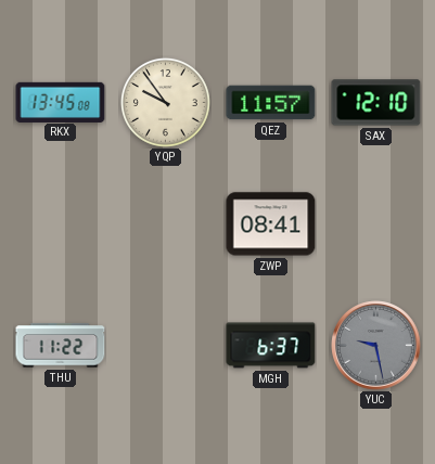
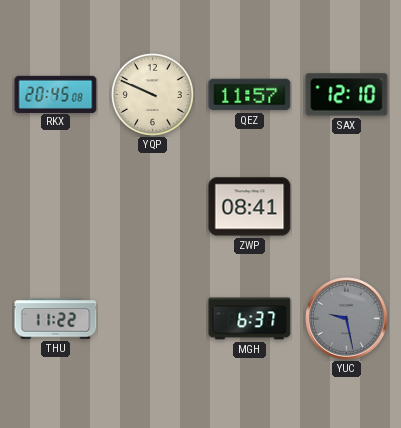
RKX: 13:45 -> 20:45
YQP: 9:54 -> 9:49
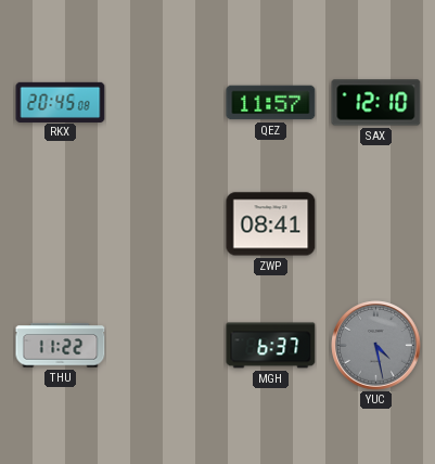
YQP: 9:49 -> none
YUC: 9:28 -> 4:28
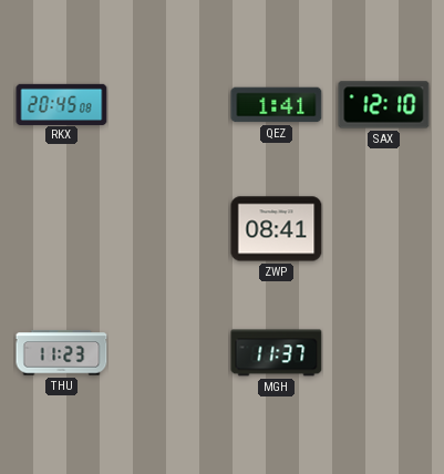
QEZ: 11:57 -> 1:41
THU: 11:22 -> 11:23
MGH: 6:37 -> 11:37
YUC: 4:28 -> none
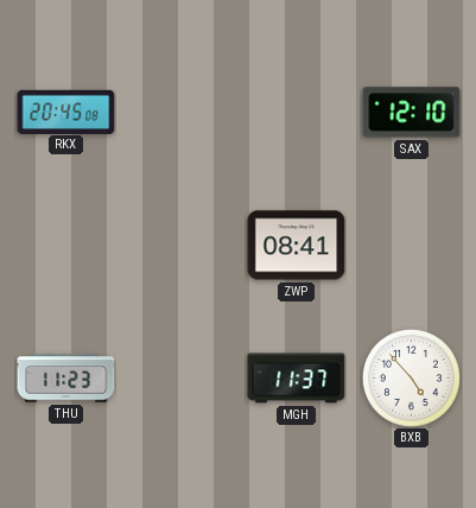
QEZ: 1:41 -> none
BXB: none -> 4:53
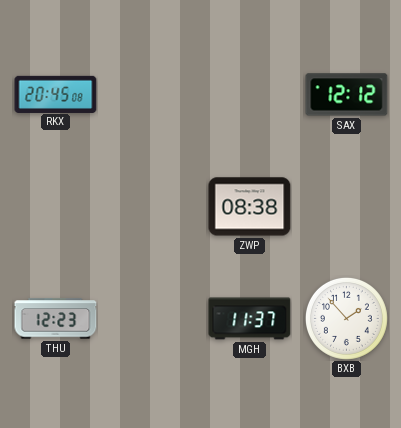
SAX: 12:10 -> 12:12
ZWP: 08:41 -> 08:38
THU: 11:23 -> 12:23
BXB: 4:53 -> 1:53
